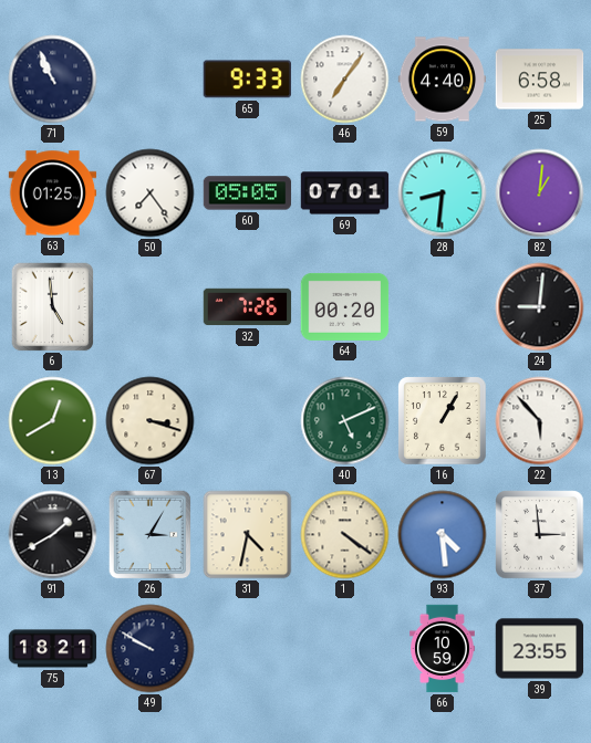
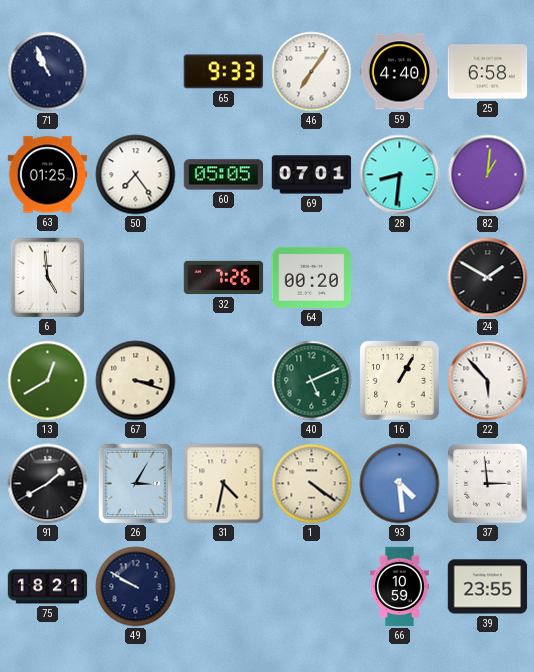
24: 9:01 -> 1:50
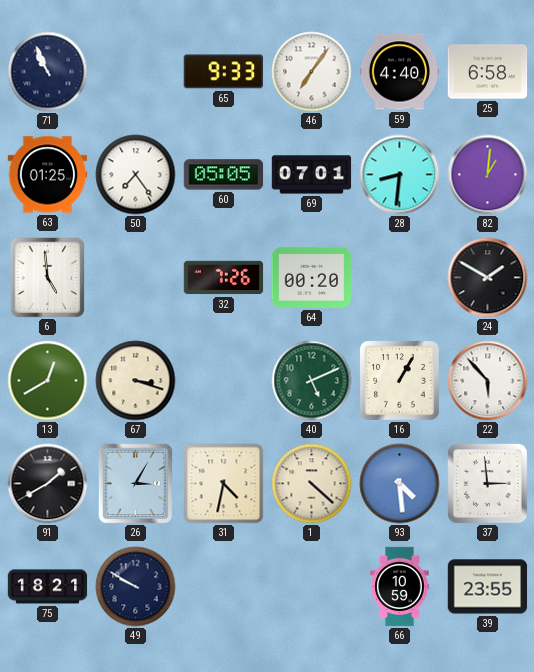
1: 4:21 -> 4:22
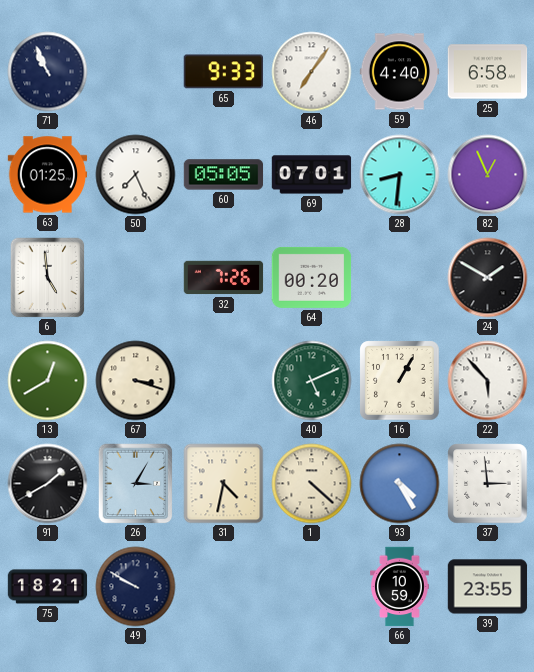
50: 7:24 -> 7:26
82: 1:01 -> 12:56
93: 4:29 -> 4:25
